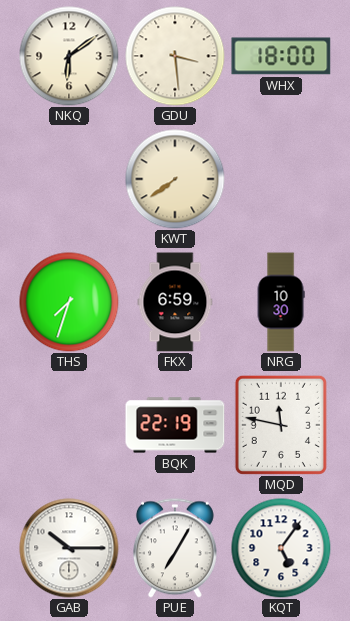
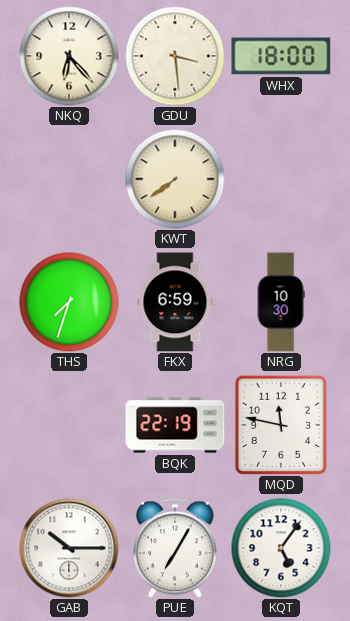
NKQ: 6:09 -> 6:23
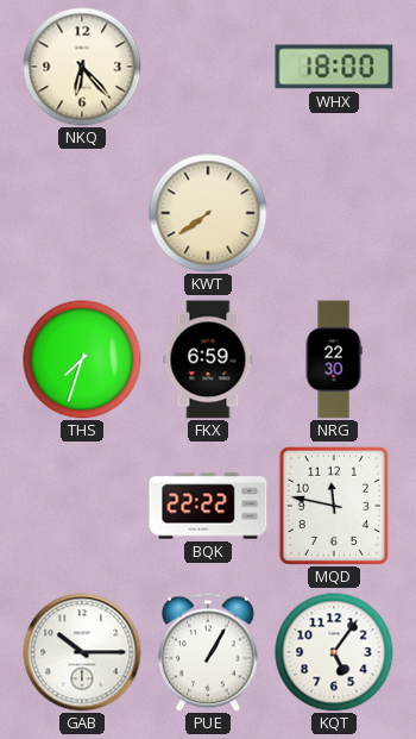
GDU: 3:29 -> none
NRG: 10:30 -> 22:30
BQK: 22:19 -> 22:22
PUE: 7:05 -> 1:05
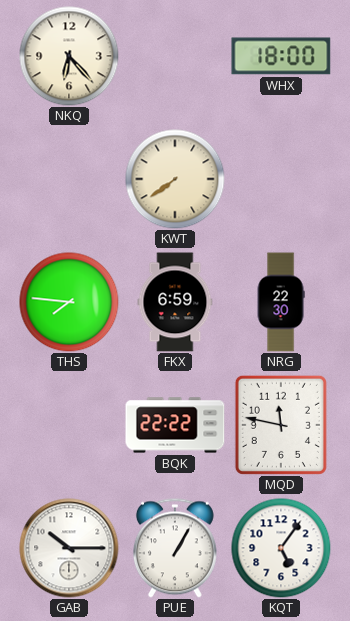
THS: 7:33 -> 7:46
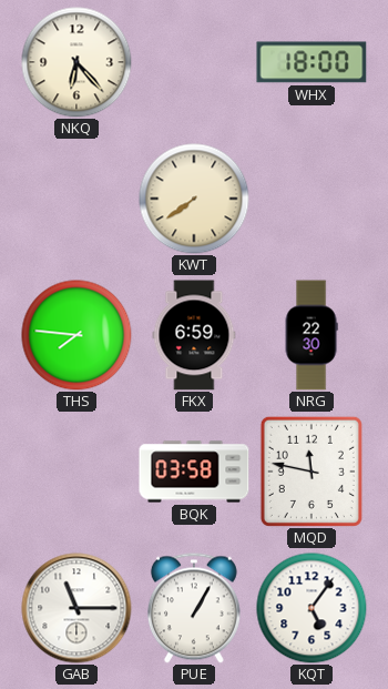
BQK: 22:22 -> 03:58
GAB: 10:15 -> 11:15
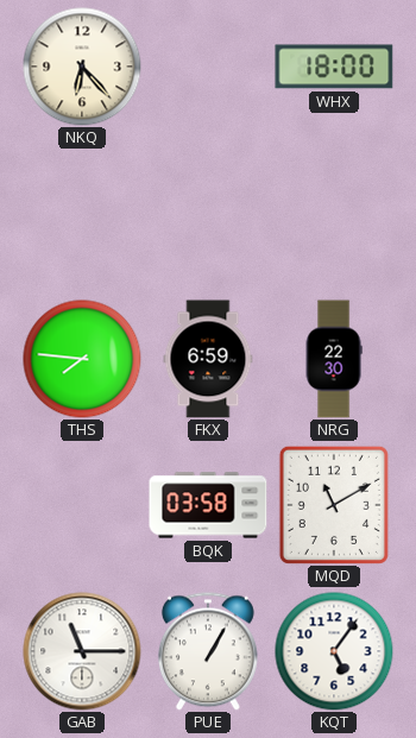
KWT: 7:39 -> none
MQD: 11:47 -> 11:10
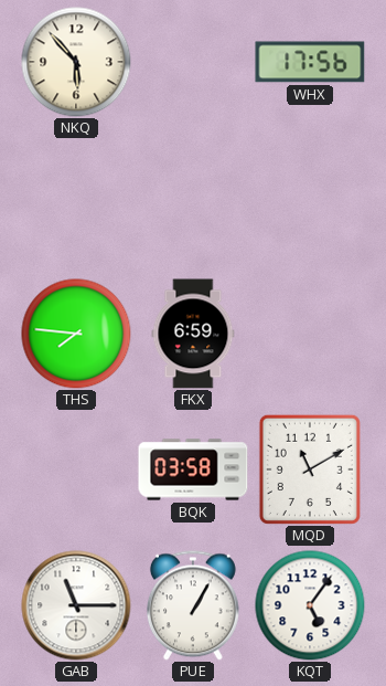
NKQ: 6:23 -> 5:53
WHX: 18:00 -> 17:56
NRG: 22:30 -> none
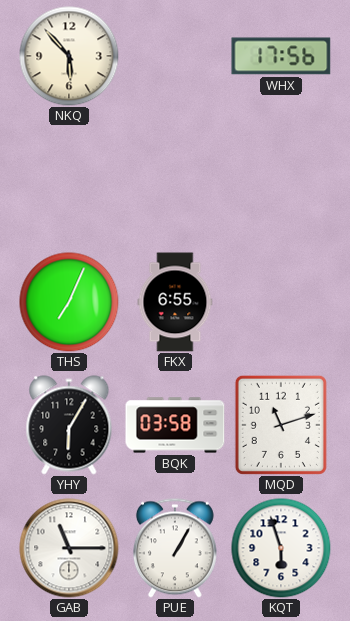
THS: 7:46 -> 7:04
FKX: 6:59 -> 6:55
YHY: none -> 6:05
MQD: 11:10 -> 11:12
KQT: 5:06 -> 5:57
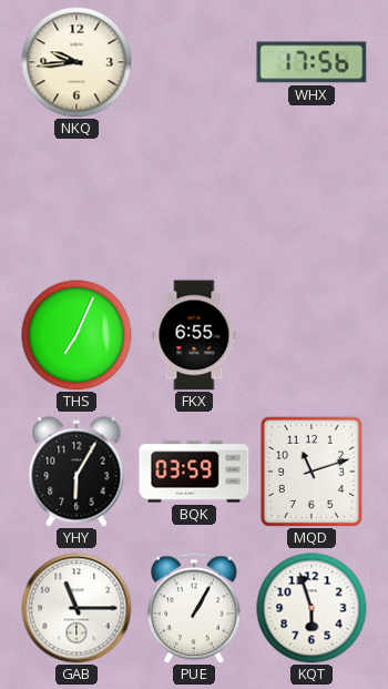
NKQ: 5:53 -> 9:44
BQK: 03:58 -> 03:59
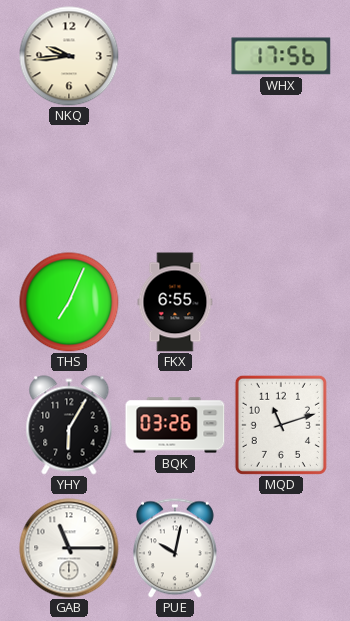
BQK: 03:59 -> 03:26
PUE: 1:05 -> 10:02
KQT: 5:57 -> none
